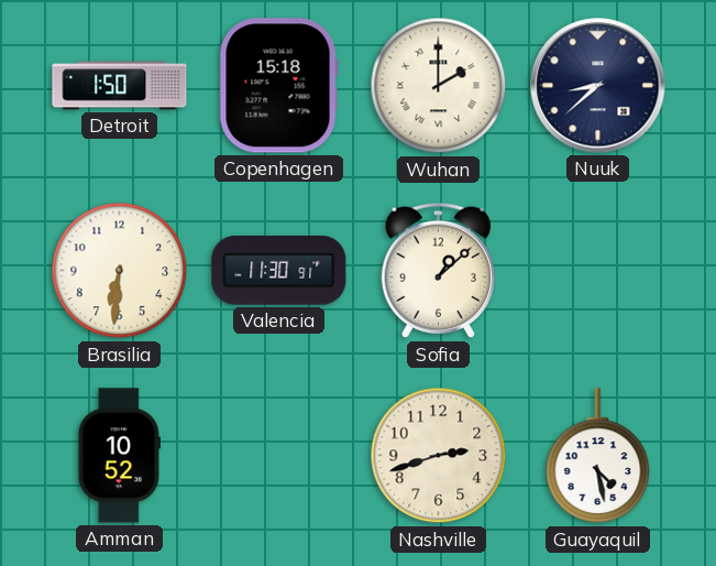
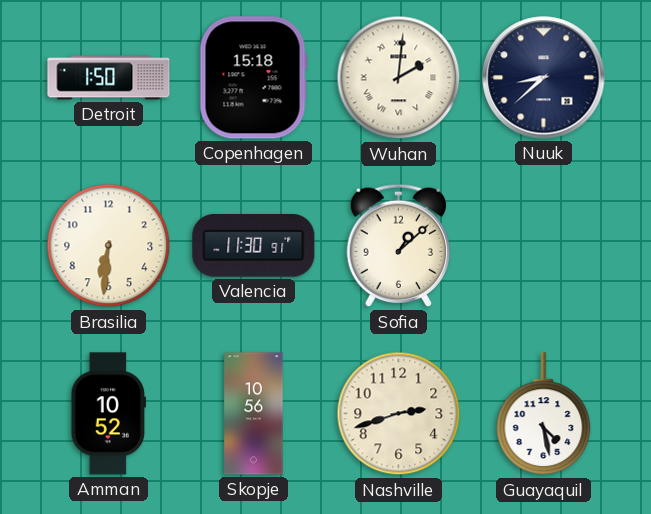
Wuhan: 2:00 -> 2:01
Skopje: none -> 10:56
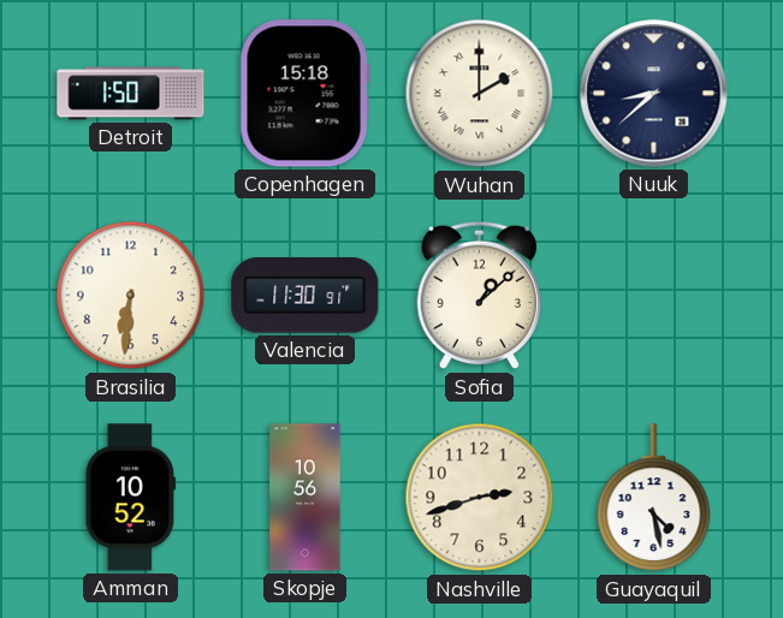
Wuhan: 2:01 -> 2:00
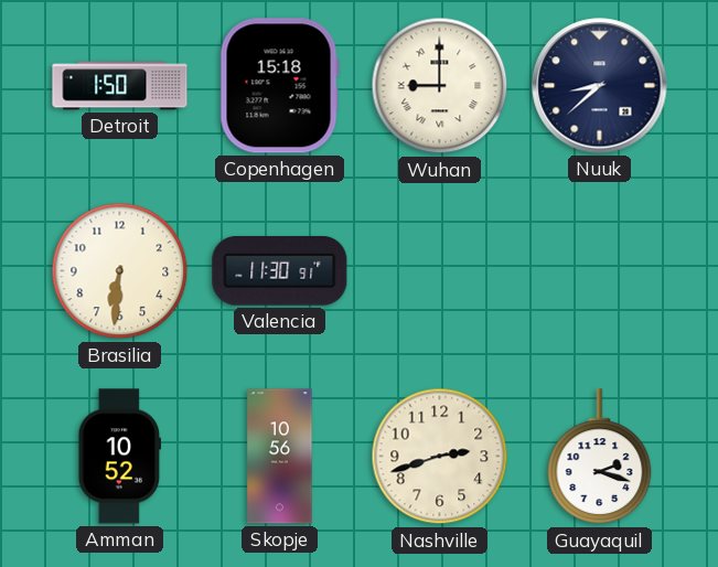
Wuhan: 2:00 -> 9:00
Sofia: 1:08 -> none
Guayaquil: 4:28 -> 2:18
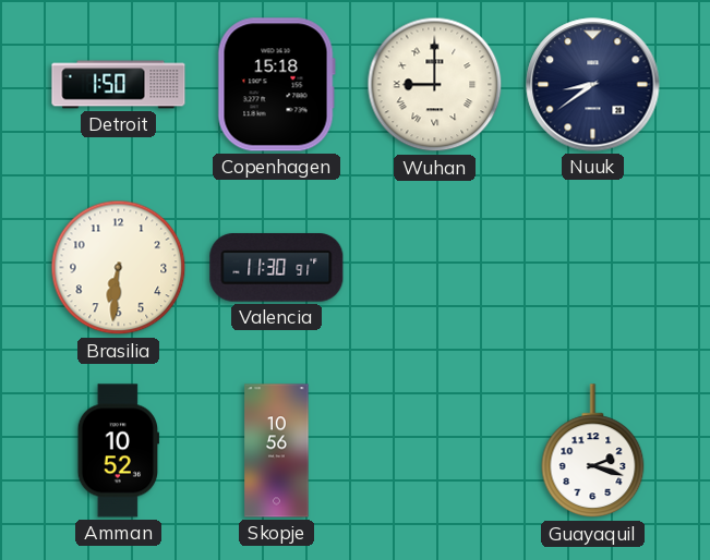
Nuuk: 8:38 -> 8:39
Nashville: 2:42 -> none
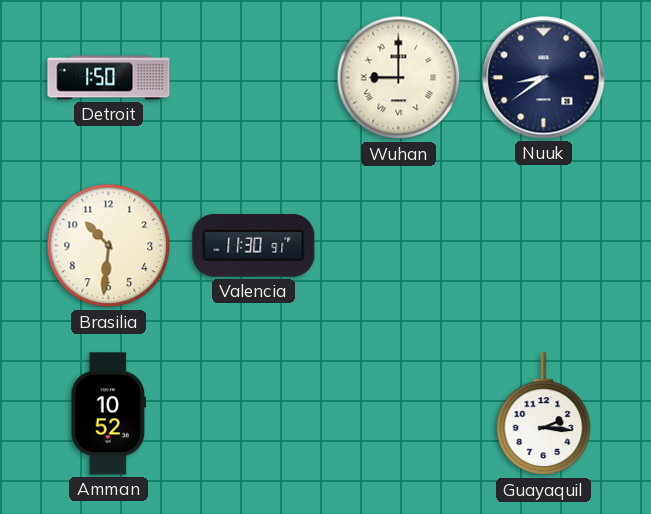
Copenhagen: 15:18 -> none
Brasilia: 6:31 -> 10:31
Skopje: 10:56 -> none
Guayaquil: 2:18 -> 2:16
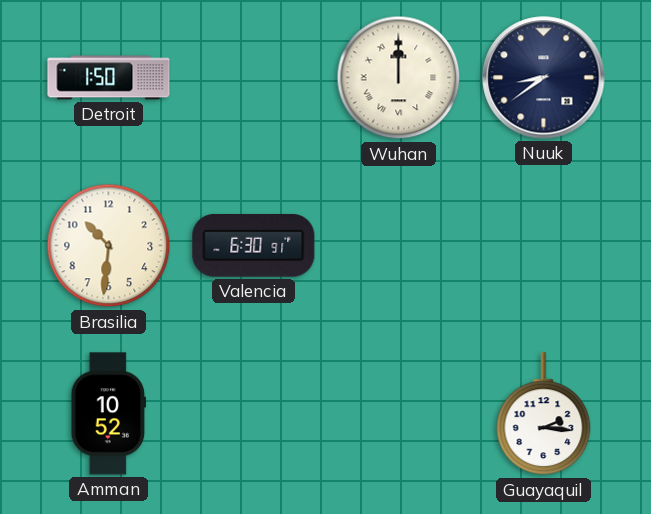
Wuhan: 9:00 -> 12:00
Valencia: 11:30 -> 6:30
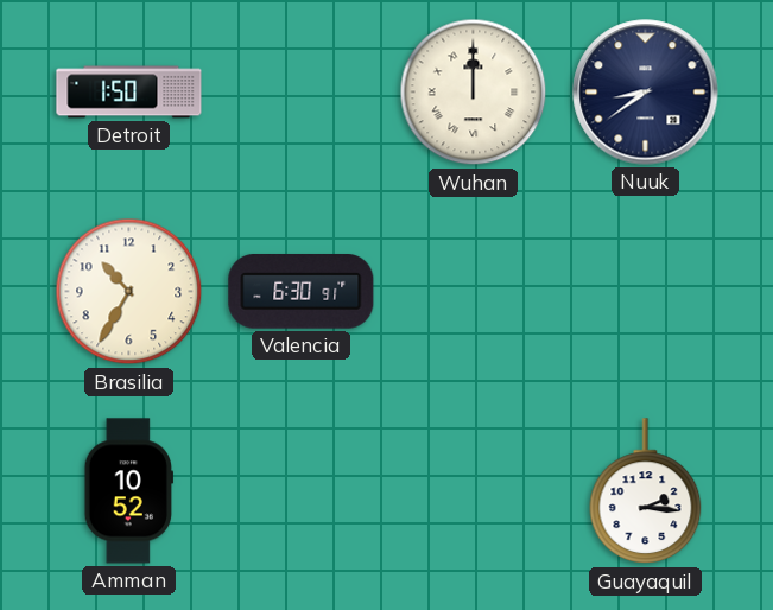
Brasilia: 10:31 -> 10:35
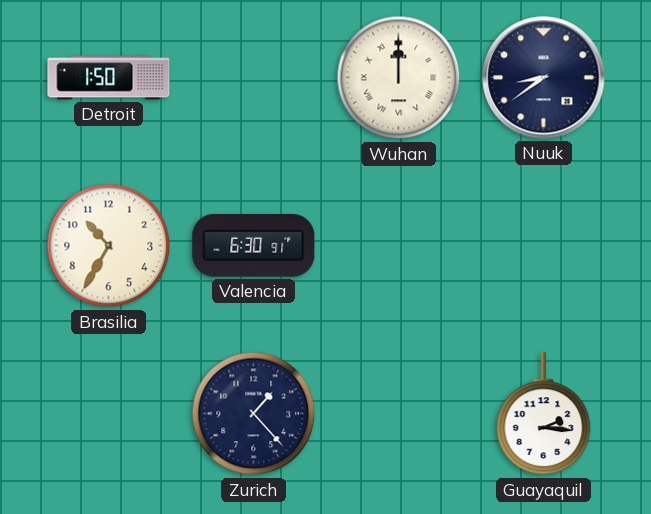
Amman: 10:52 -> none
Zurich: none -> 1:23
